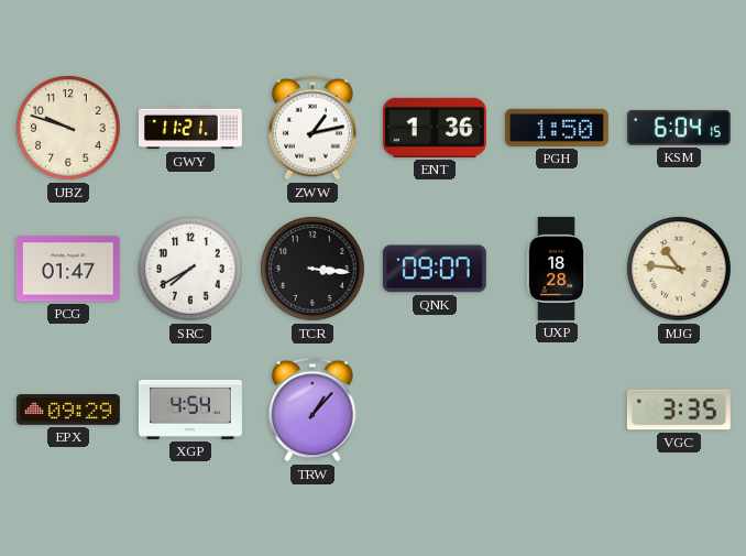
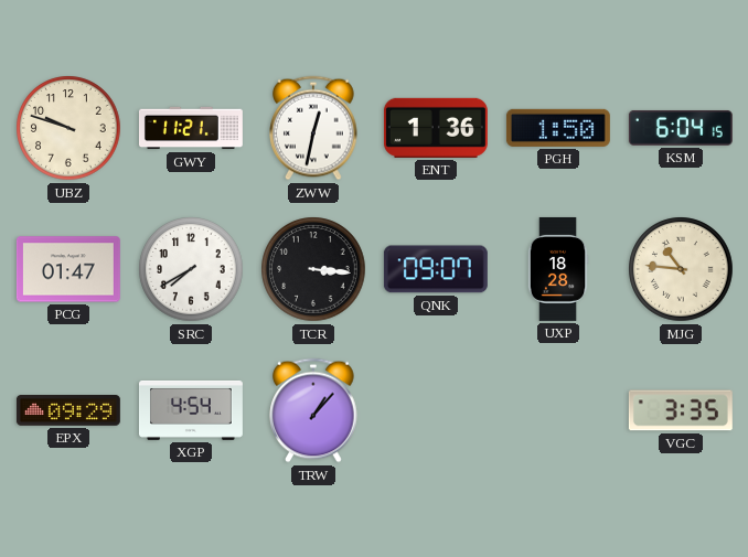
ZWW: 1:13 -> 12:32
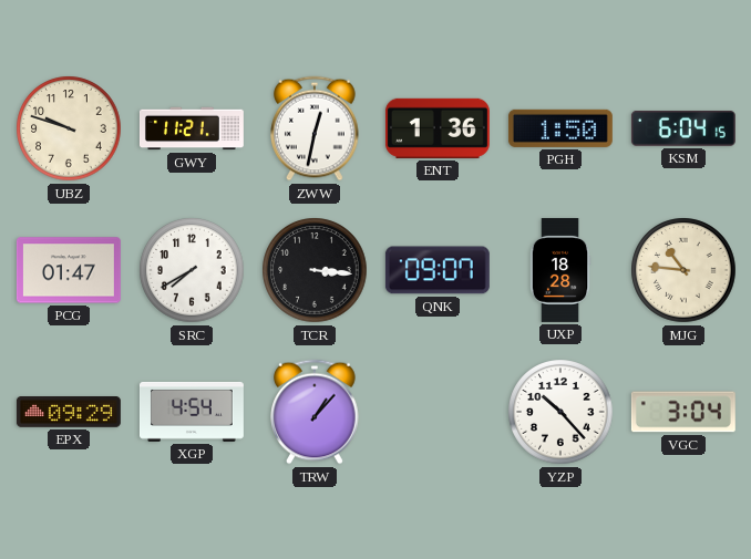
YZP: none -> 10:23
VGC: 3:35 -> 3:04
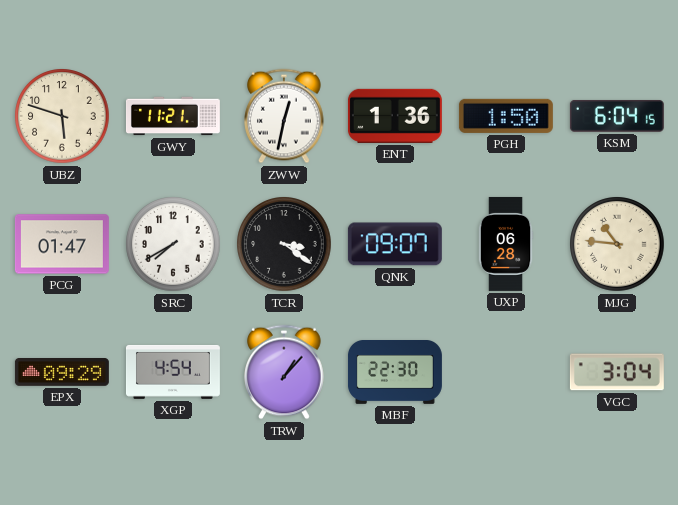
UBZ: 9:48 -> 5:48
TCR: 3:16 -> 3:21
UXP: 18:28 -> 06:28
MBF: none -> 22:30
YZP: 10:23 -> none
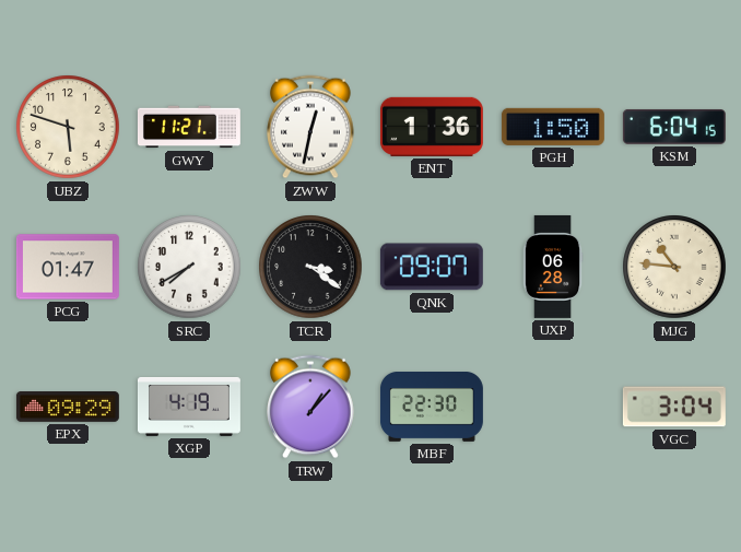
XGP: 4:54 -> 4:19
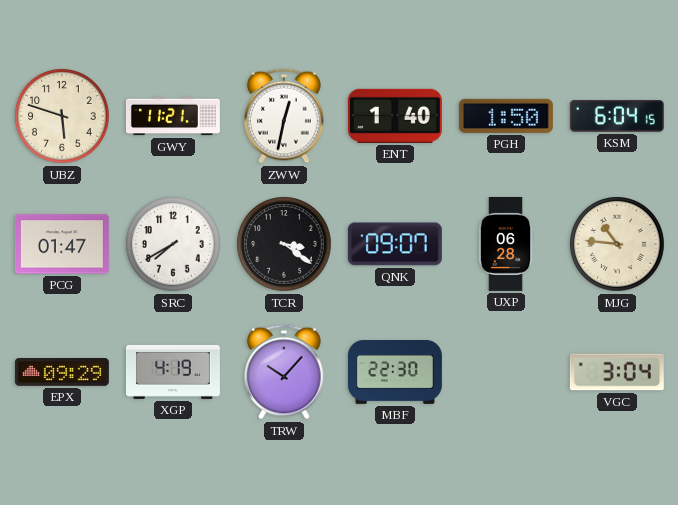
ENT: 1:36 -> 1:40
TRW: 1:07 -> 10:07
